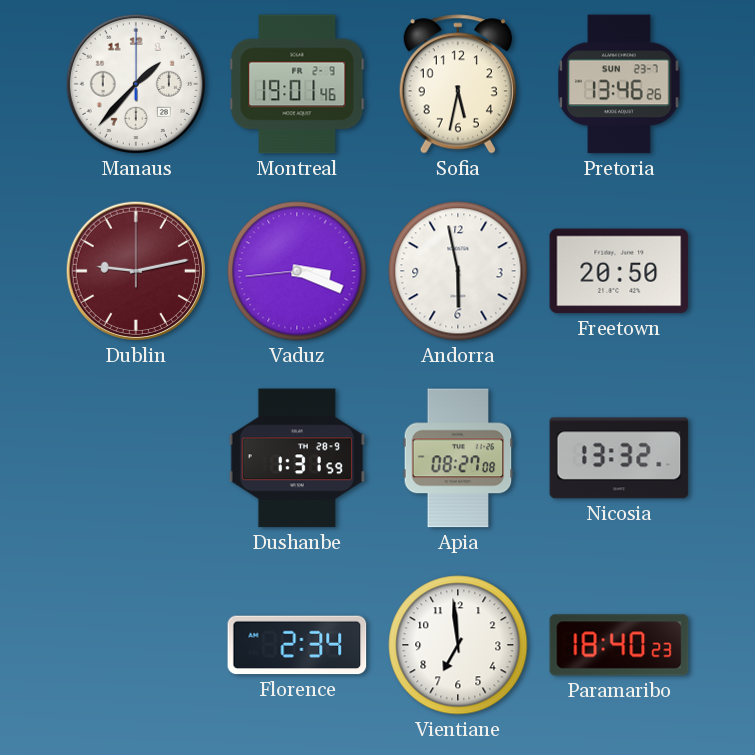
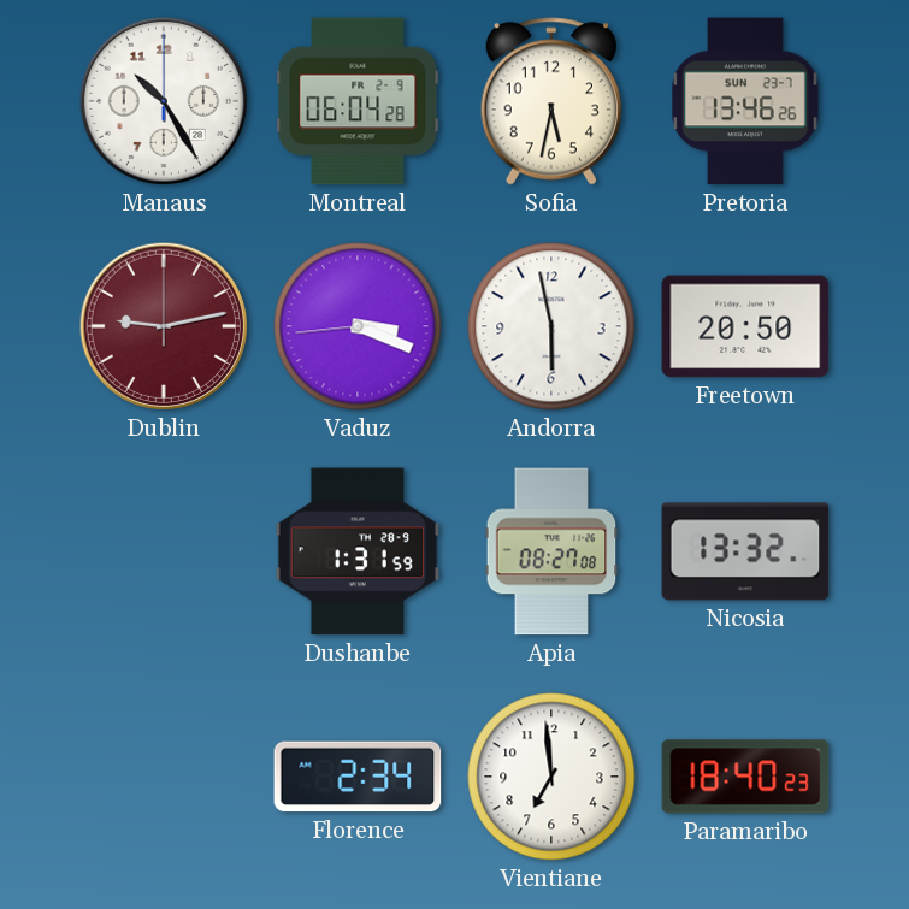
Manaus: 1:37 -> 10:25
Montreal: 19:01 -> 06:04
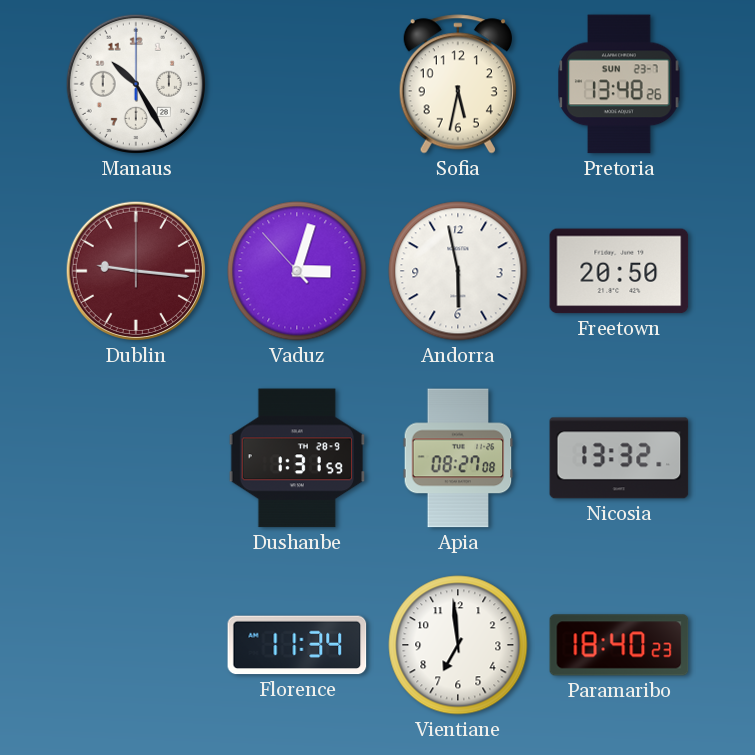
Montreal: 06:04 -> none
Pretoria: 13:46 -> 13:48
Dublin: 9:13 -> 9:16
Vaduz: 3:18 -> 3:02
Florence: 2:34 -> 11:34
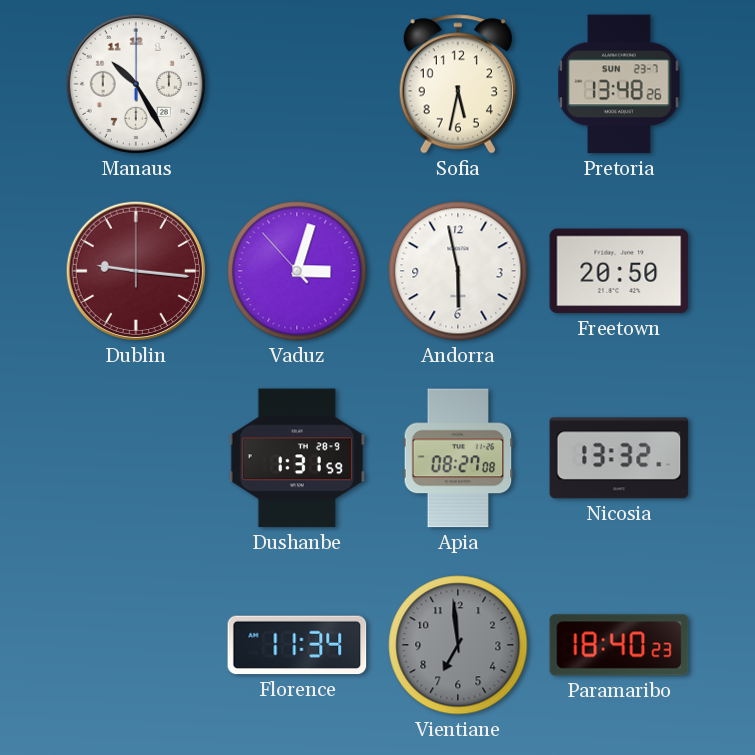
Vientiane dial: white -> grey
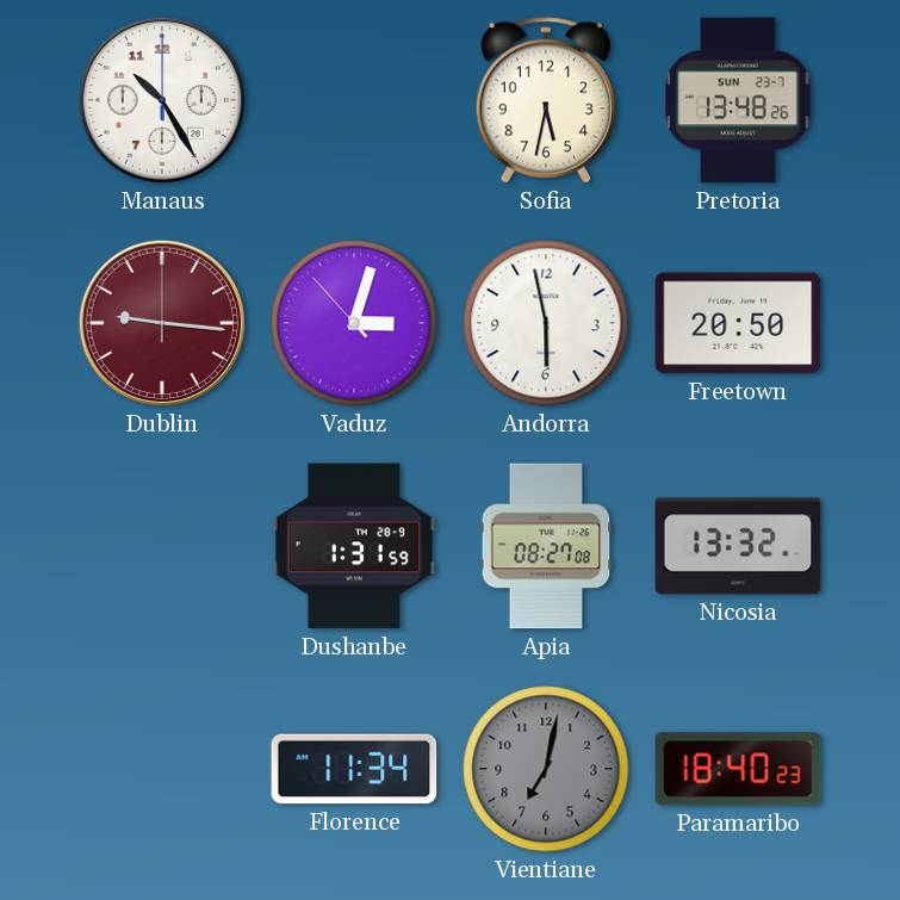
Vientiane: 6:59 -> 7:02
